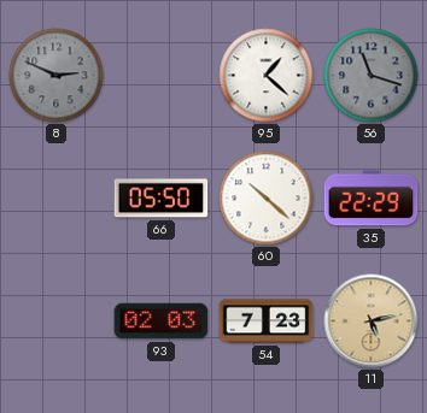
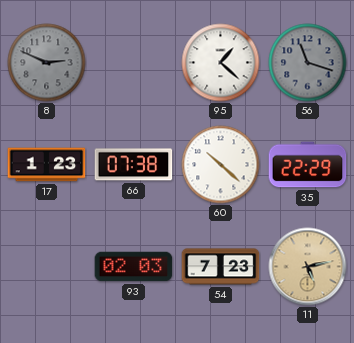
17: none -> 1:23
66: 05:50 -> 07:38
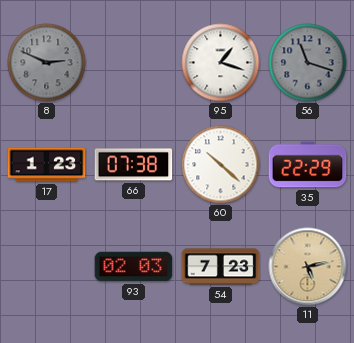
95: 1:22 -> 1:18
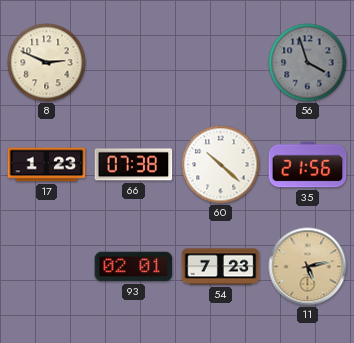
8 dial: grey -> cream
95: 1:18 -> none
56: 11:18 -> 3:57
35: 22:29 -> 21:56
93: 02:03 -> 02:01
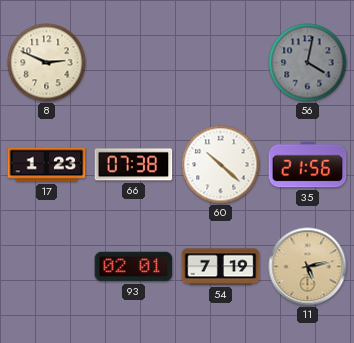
56: 3:57 -> 4:02
54: 7:23 -> 7:19
